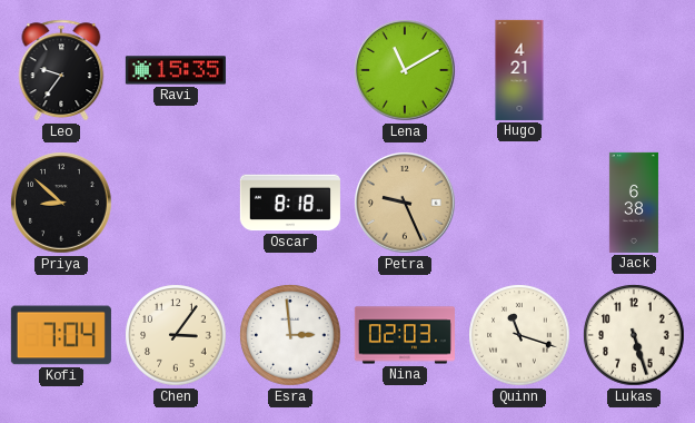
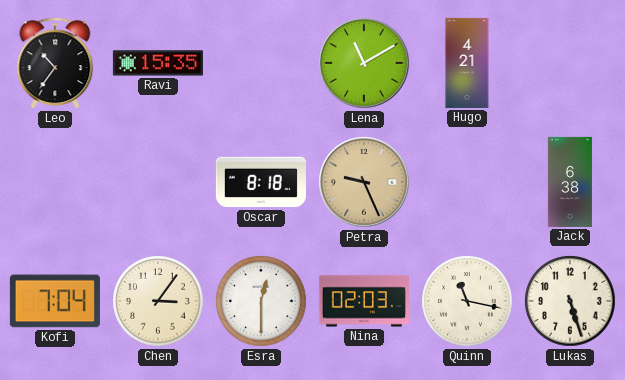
Leo: 9:36 -> 10:36
Priya: 8:52 -> none
Esra: 2:59 -> 12:30
Quinn: 11:18 -> 11:17
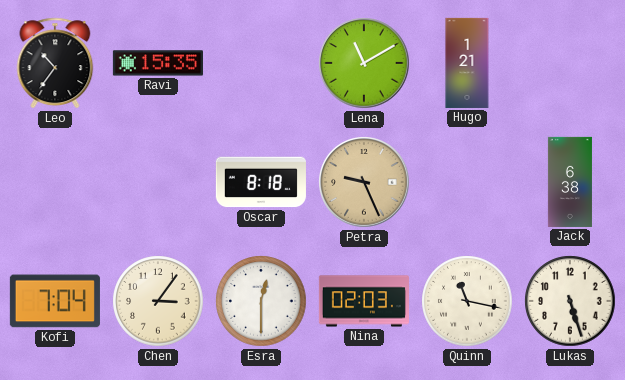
Hugo: 4:21 -> 1:21
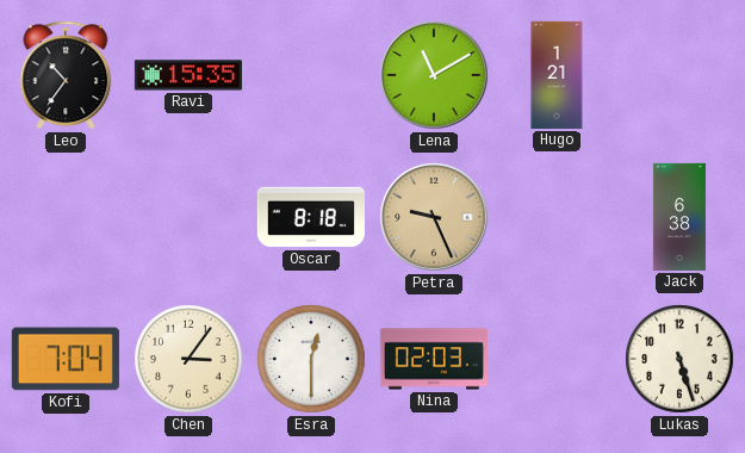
Quinn: 11:17 -> none
